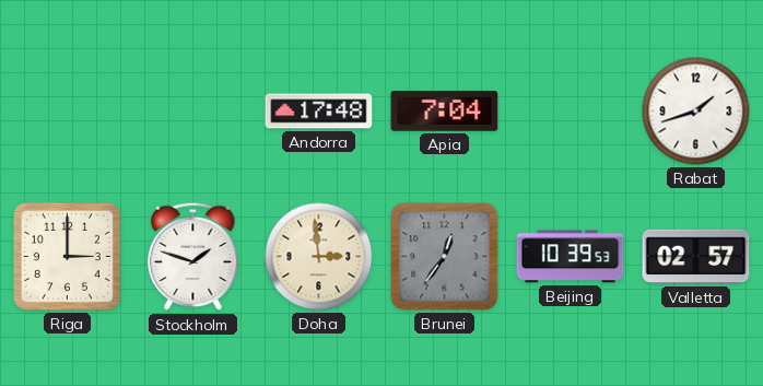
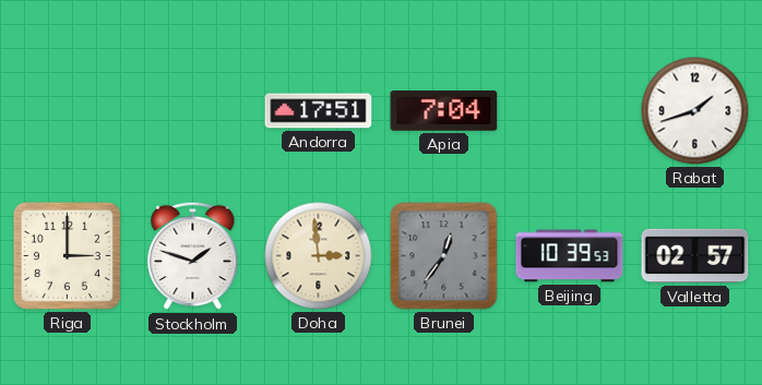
Andorra: 17:48 -> 17:51
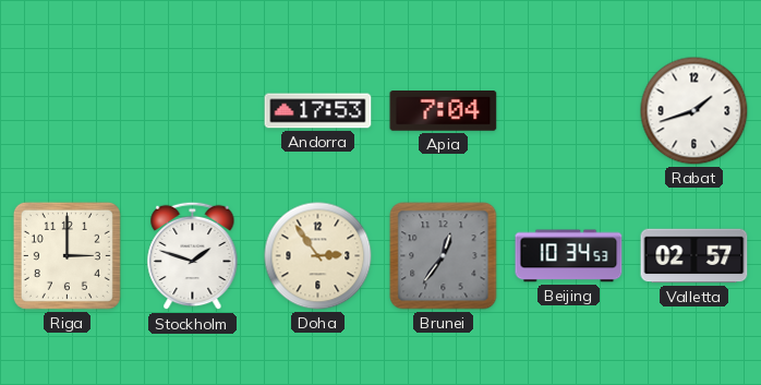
Andorra: 17:51 -> 17:53
Doha: 2:59 -> 2:54
Beijing: 10:39 -> 10:34
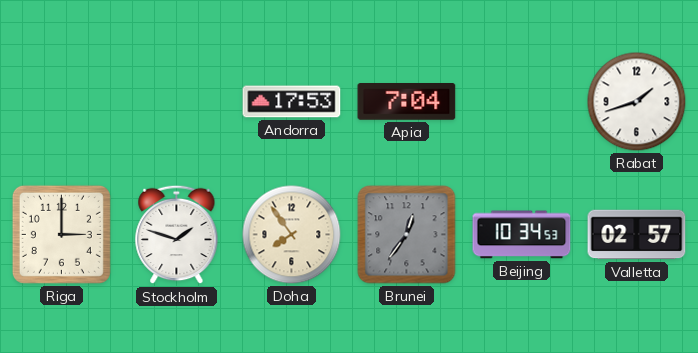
Doha: 2:54 -> 7:54
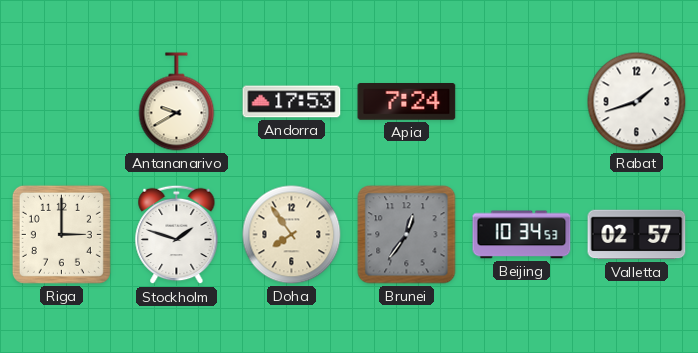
Antananarivo: none -> 9:40
Apia: 7:04 -> 7:24
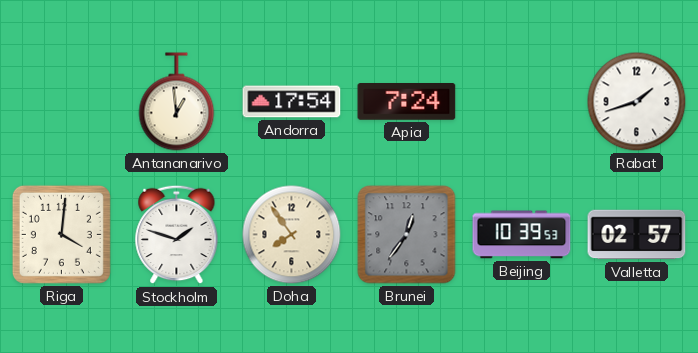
Antananarivo: 9:40 -> 12:59
Andorra: 17:53 -> 17:54
Riga: 3:00 -> 4:01
Beijing: 10:34 -> 10:39
